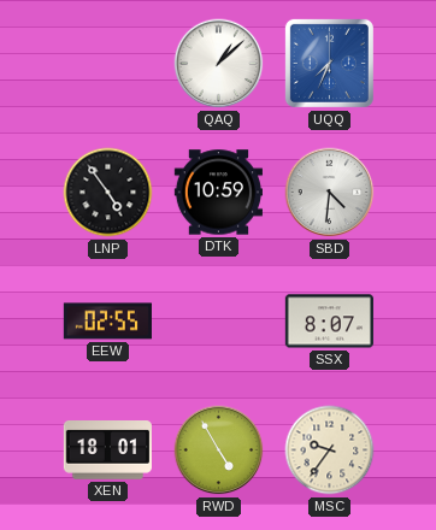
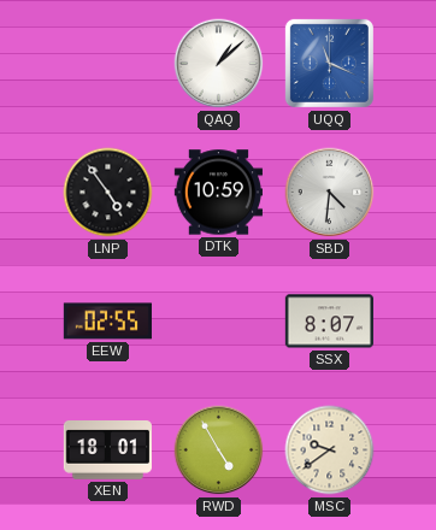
UQQ: 7:34 -> 11:19
MSC: 9:36 -> 9:39
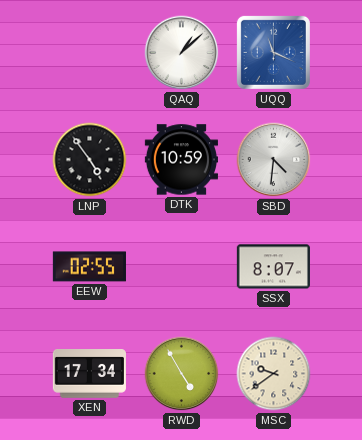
XEN: 18:01 -> 17:34
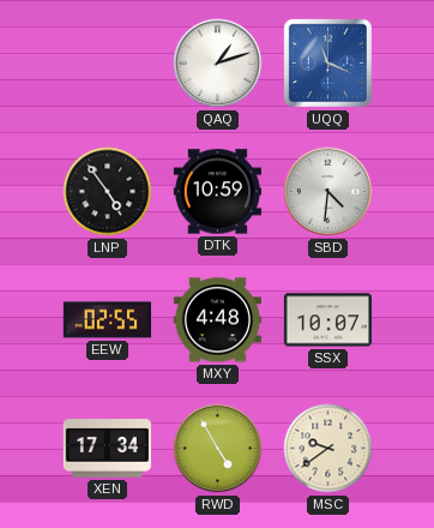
QAQ: 1:08 -> 1:12
MXY: none -> 4:48
SSX: 8:07 -> 10:07
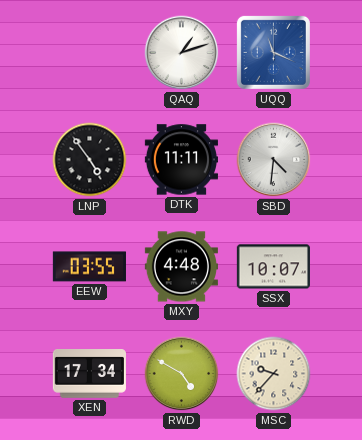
DTK: 10:59 -> 11:11
EEW: 02:55 -> 03:55
RWD: 4:55 -> 4:50
MSC: 9:39 -> 9:37
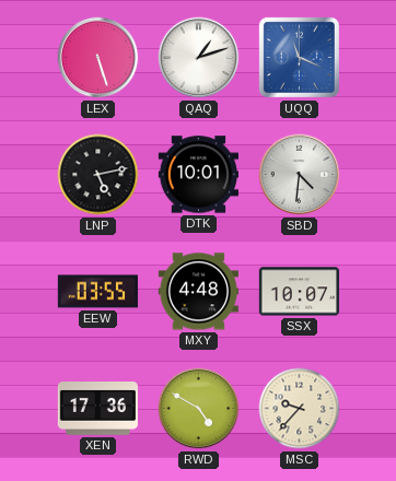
LEX: none -> 5:27
LNP: 4:54 -> 5:13
DTK: 11:11 -> 10:01
XEN: 17:34 -> 17:36
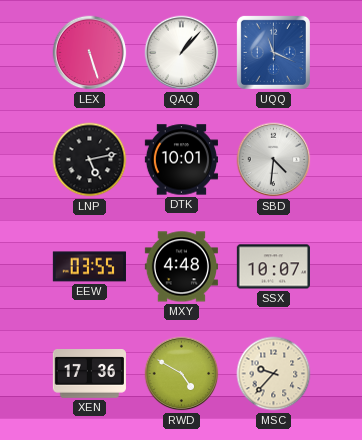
QAQ: 1:12 -> 1:07
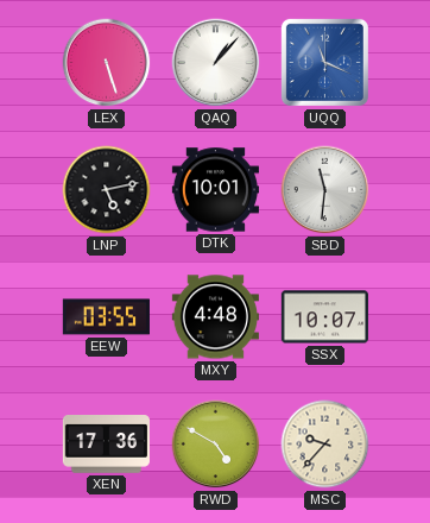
SBD: 4:31 -> 11:31
